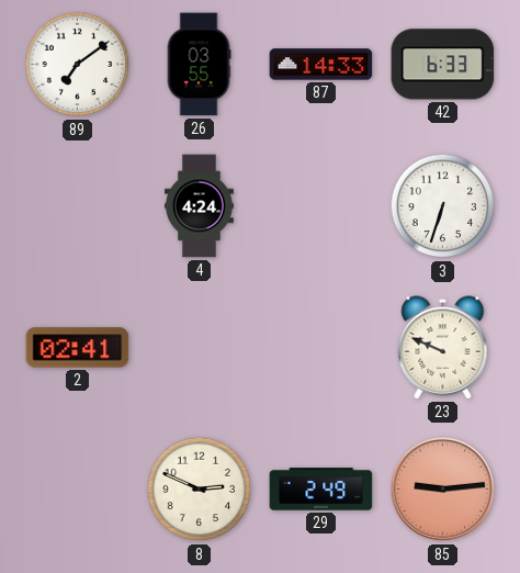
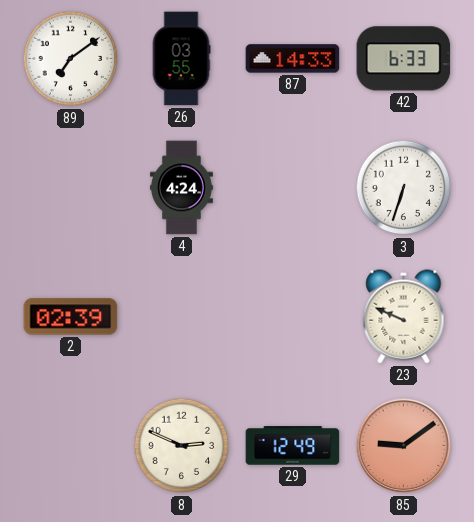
2: 02:41 -> 02:39
29: 2:49 -> 12:49
85: 9:14 -> 9:09
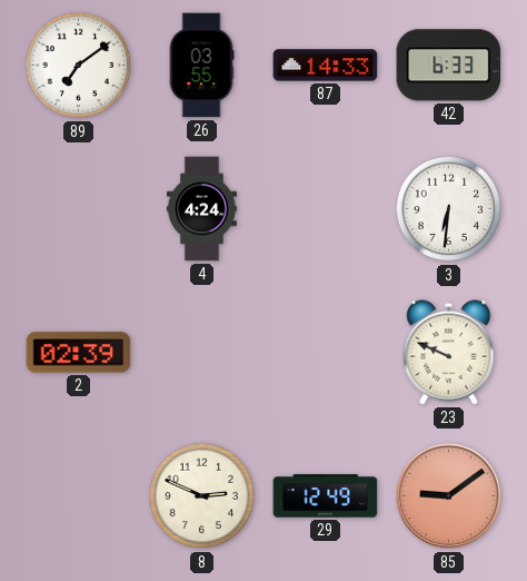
3: 6:33 -> 6:31
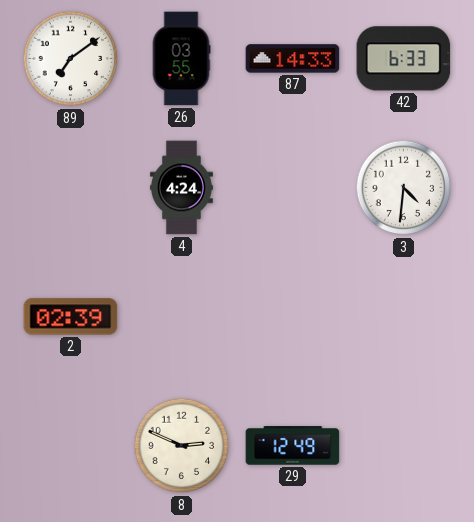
3: 6:31 -> 4:31
23: 9:49 -> none
85: 9:09 -> none
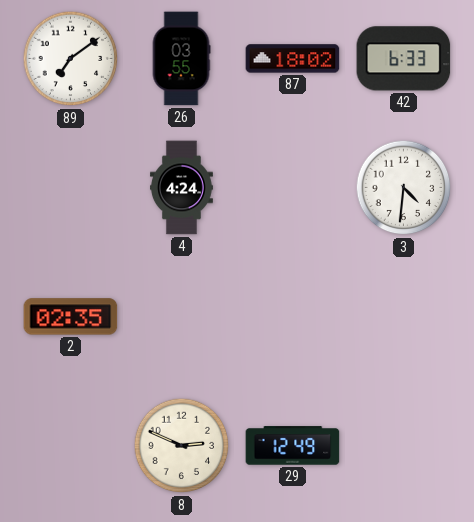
87: 14:33 -> 18:02
2: 02:39 -> 02:35
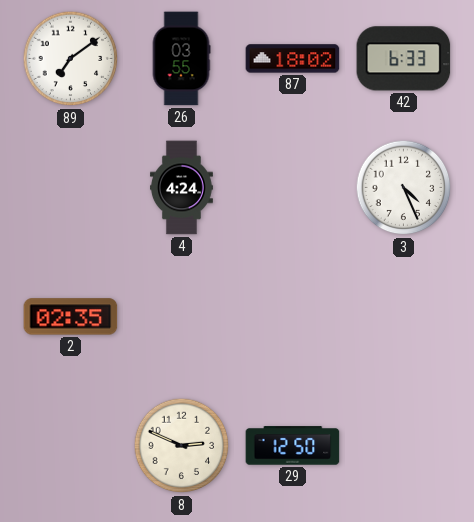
3: 4:31 -> 4:26
29: 12:49 -> 12:50
